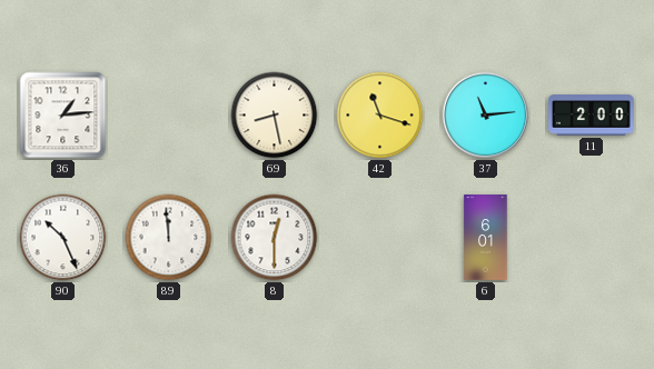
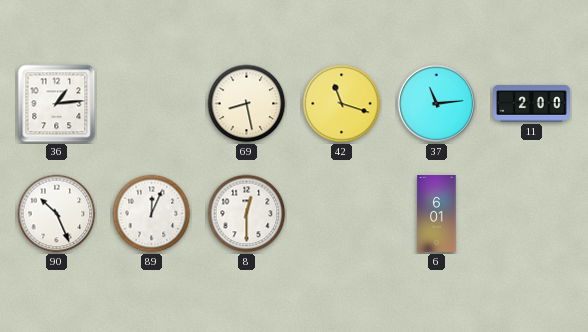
89: 11:59 -> 12:04
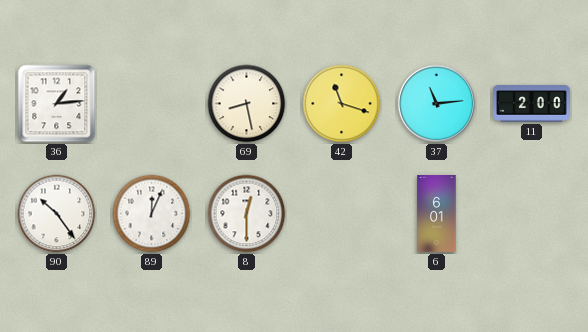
90: 10:26 -> 10:24
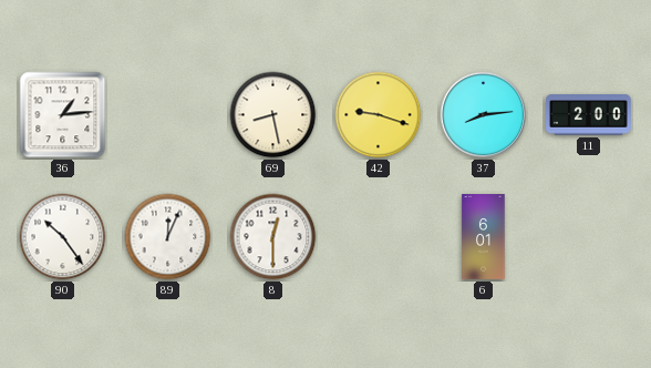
42: 11:18 -> 9:18
37: 11:14 -> 8:14
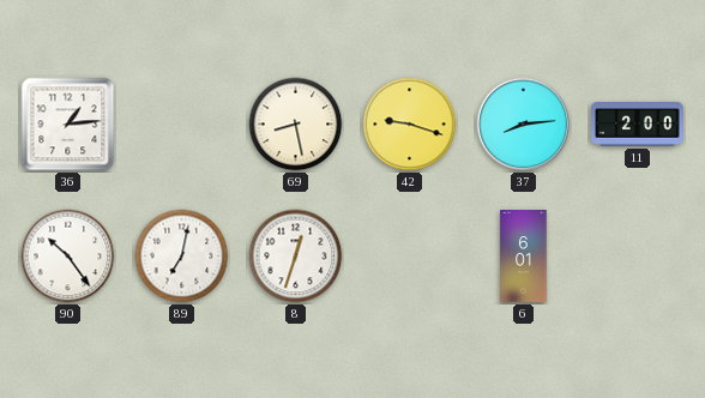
89: 12:04 -> 7:02
8: 12:30 -> 12:33
